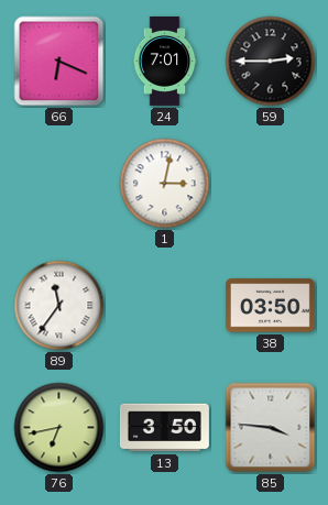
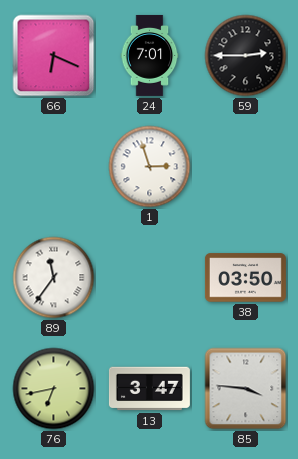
1: 3:02 -> 2:57
13: 3:50 -> 3:47
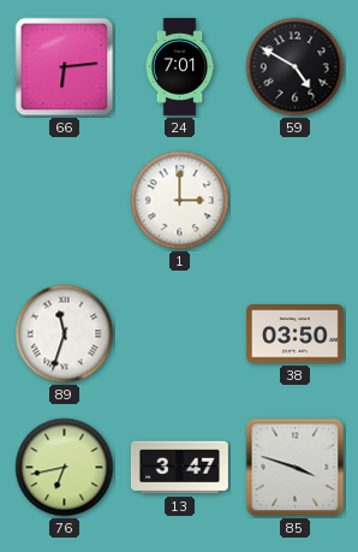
66: 6:19 -> 6:14
59: 2:45 -> 4:50
1: 2:57 -> 3:00
89: 11:36 -> 11:33
85: 3:46 -> 3:48
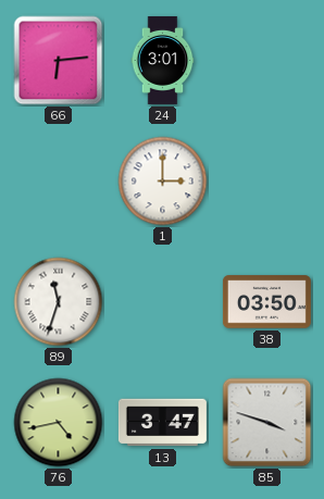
24: 7:01 -> 3:01
59: 4:50 -> none
76: 6:43 -> 4:43
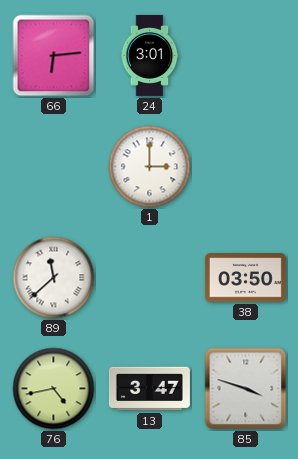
89: 11:33 -> 11:38
